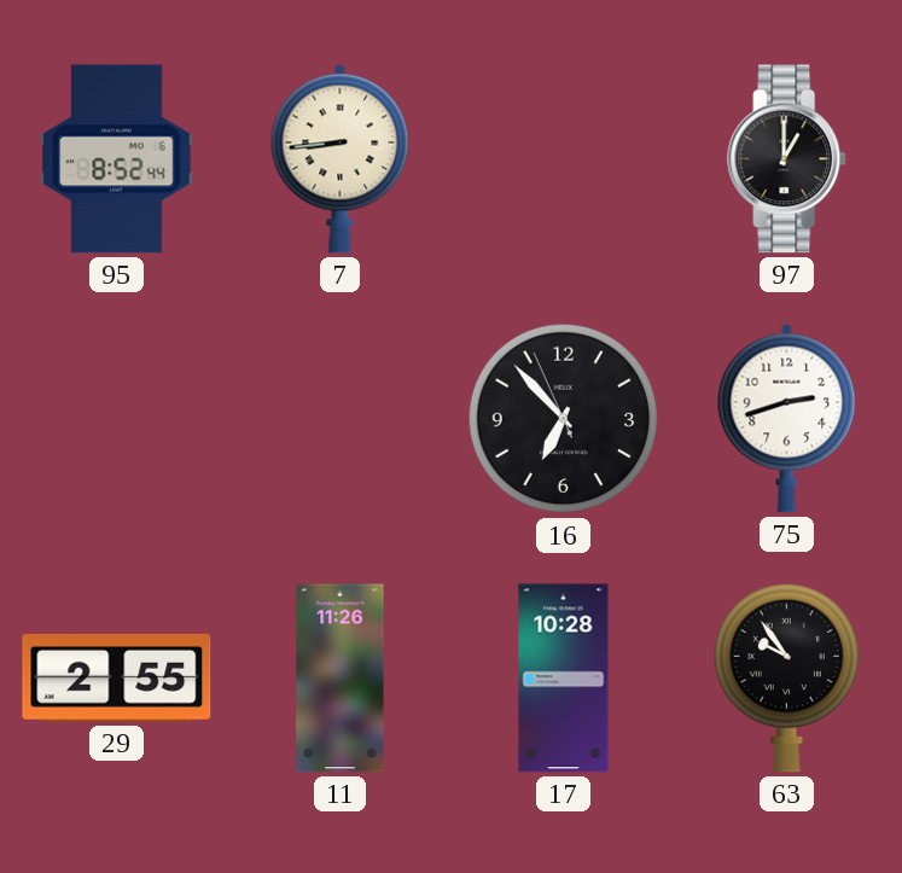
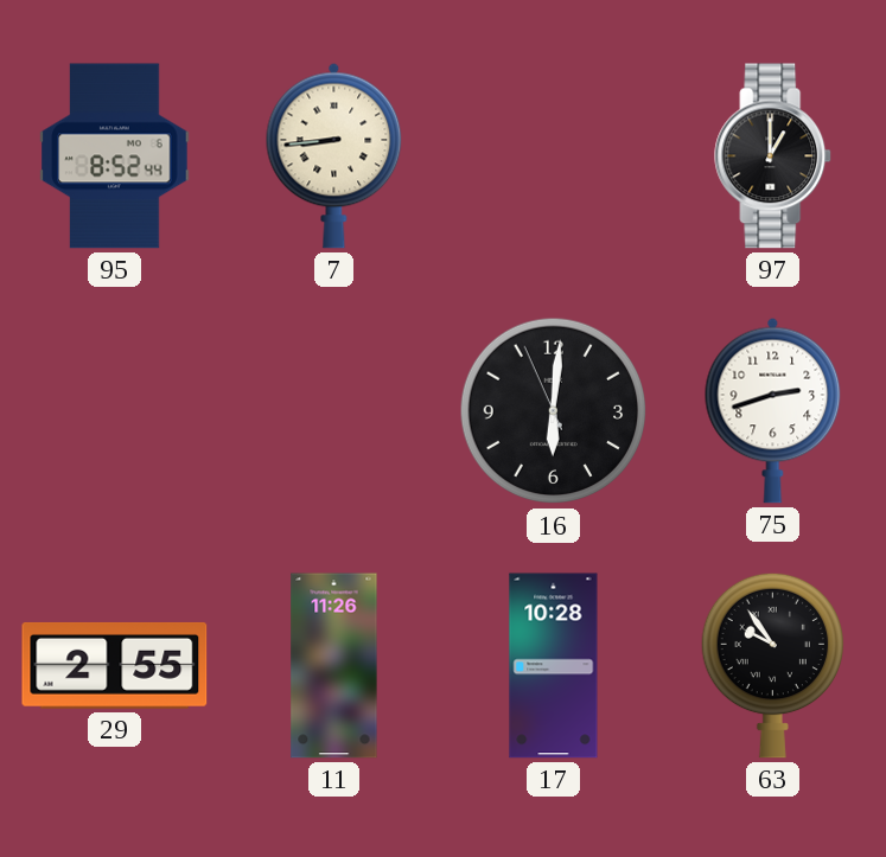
16: 6:52 -> 6:00
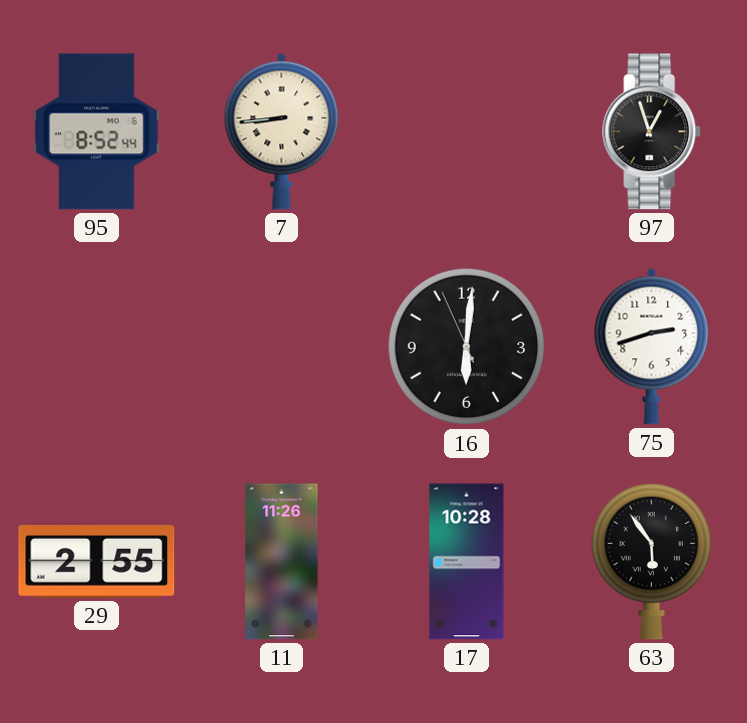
97: 1:00 -> 12:57
63: 9:54 -> 5:54
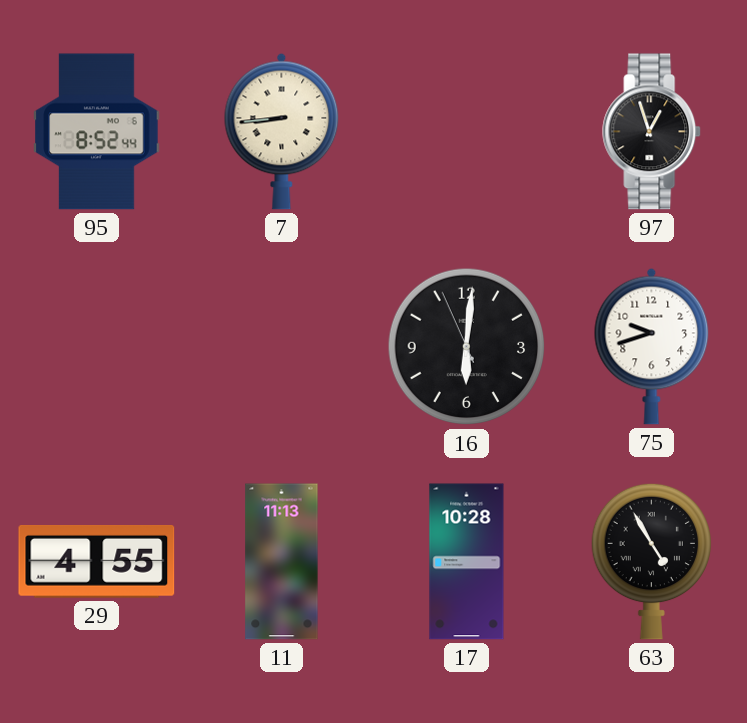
75: 2:42 -> 9:42
29: 2:55 -> 4:55
11: 11:26 -> 11:13
63: 5:54 -> 4:55
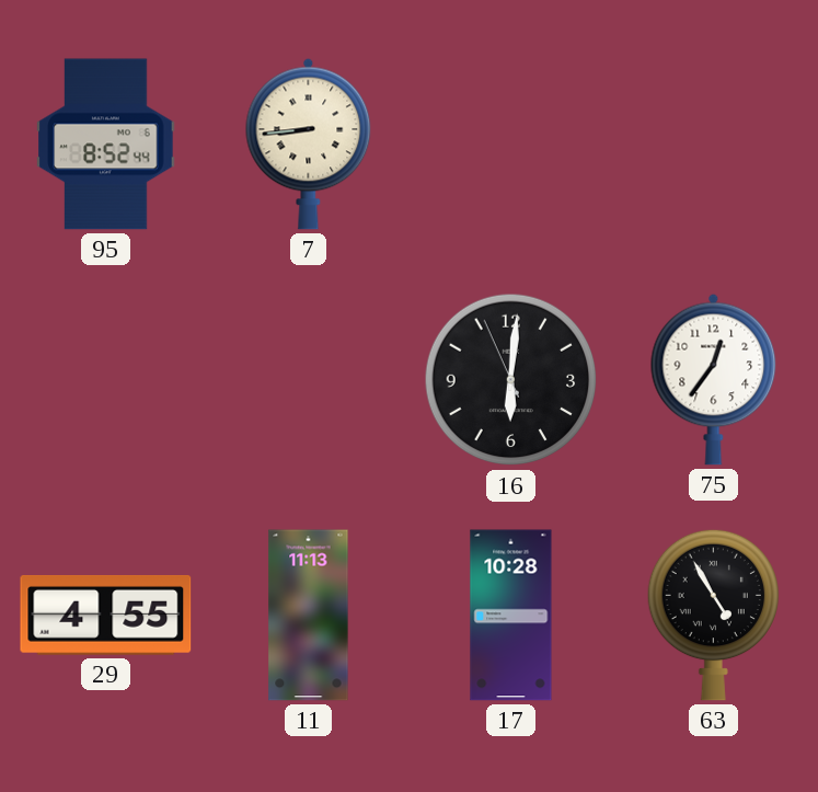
97: 12:57 -> none
75: 9:42 -> 12:36
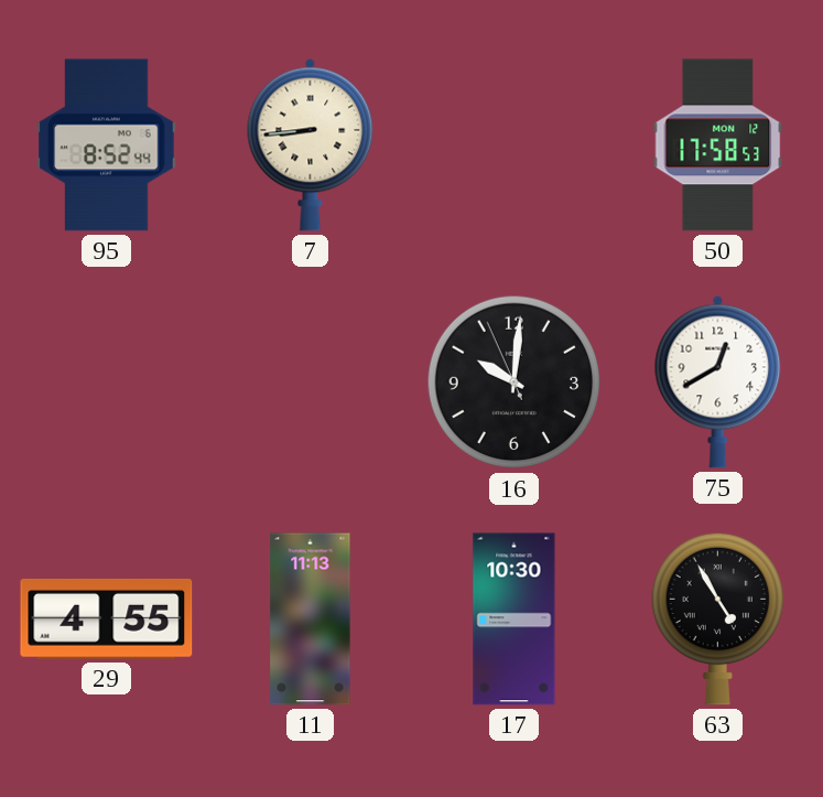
50: none -> 17:58
16: 6:00 -> 10:00
75: 12:36 -> 12:40
17: 10:28 -> 10:30
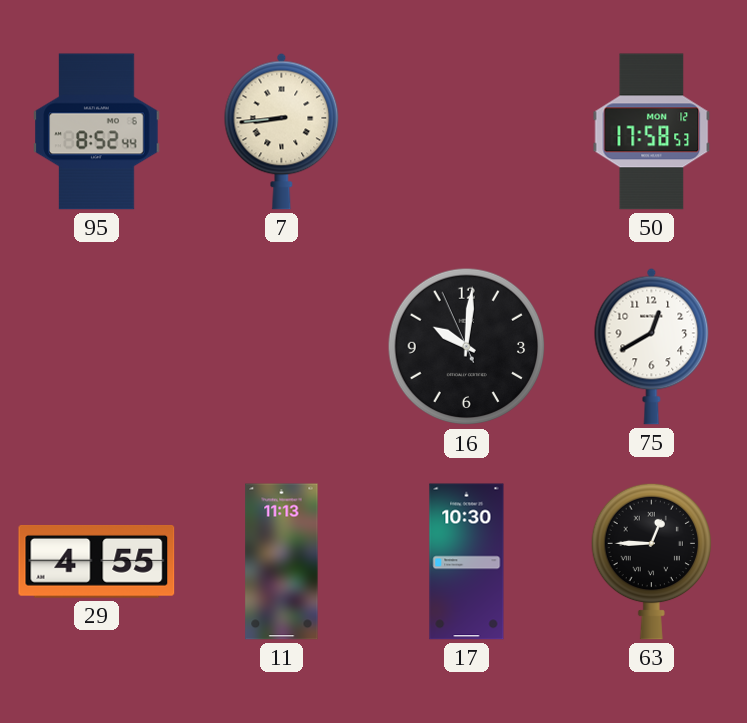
63: 4:55 -> 12:45
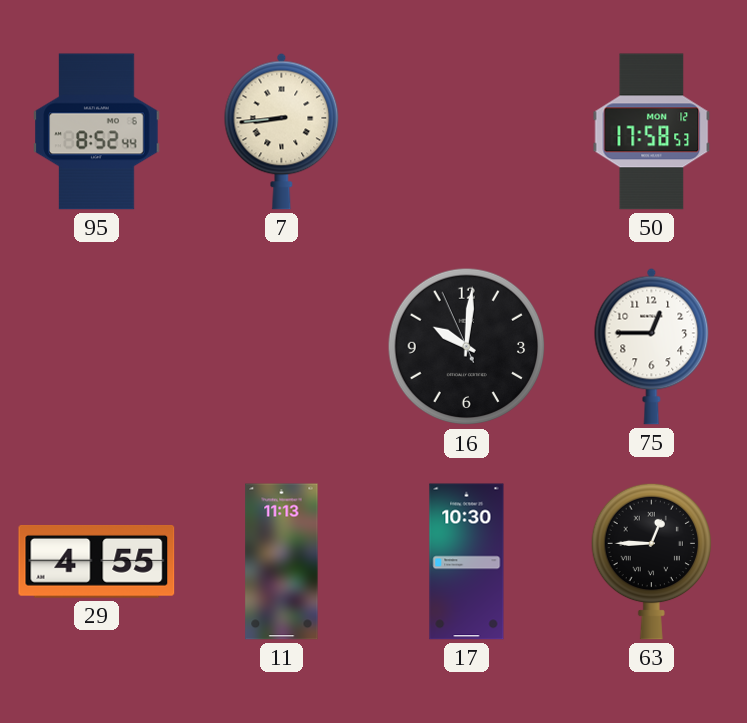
75: 12:40 -> 12:45
